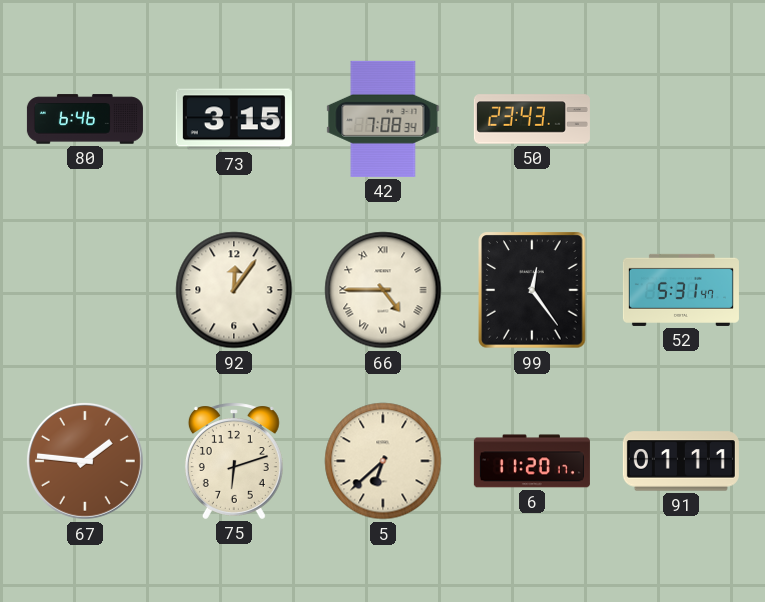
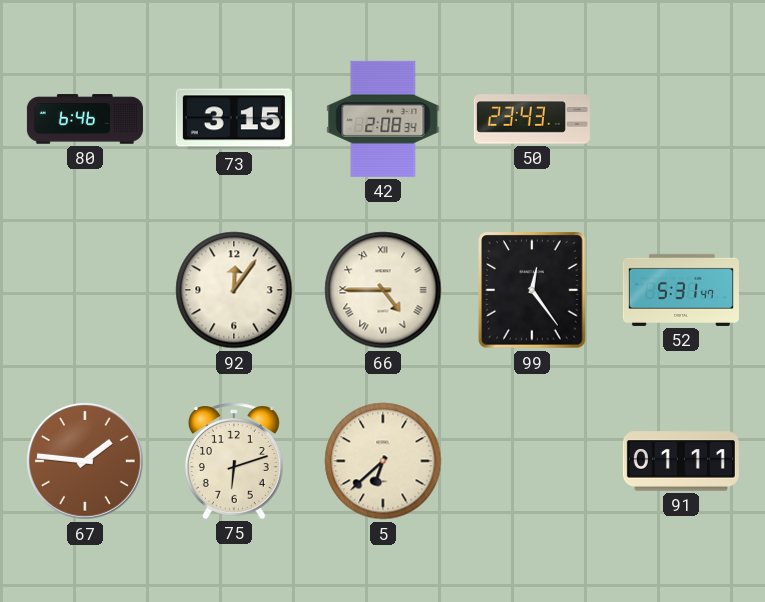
42: 7:08 -> 2:08
6: 11:20 -> none
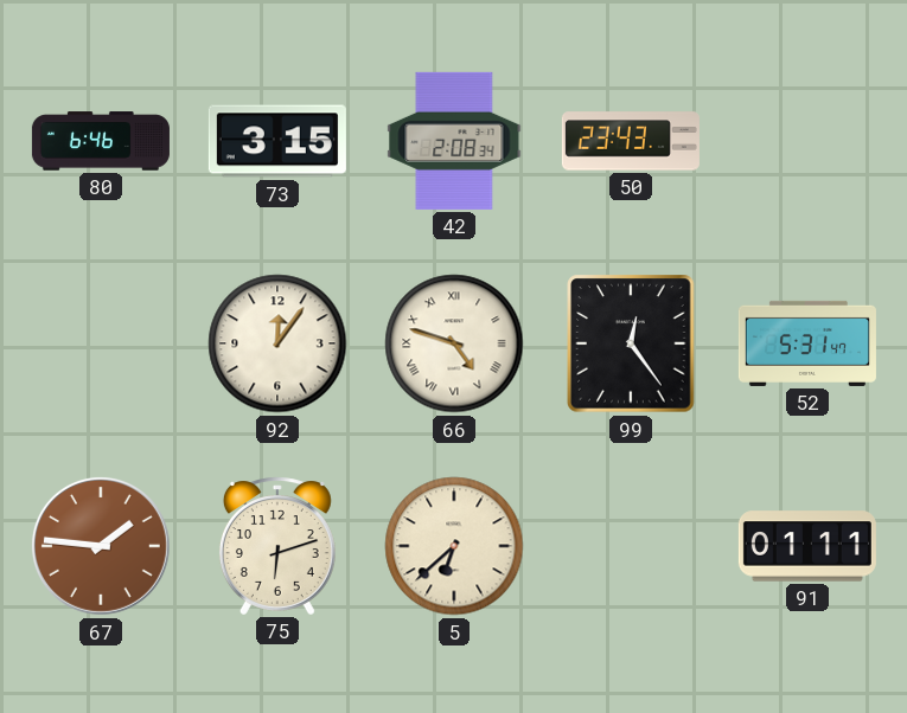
66: 4:45 -> 4:48
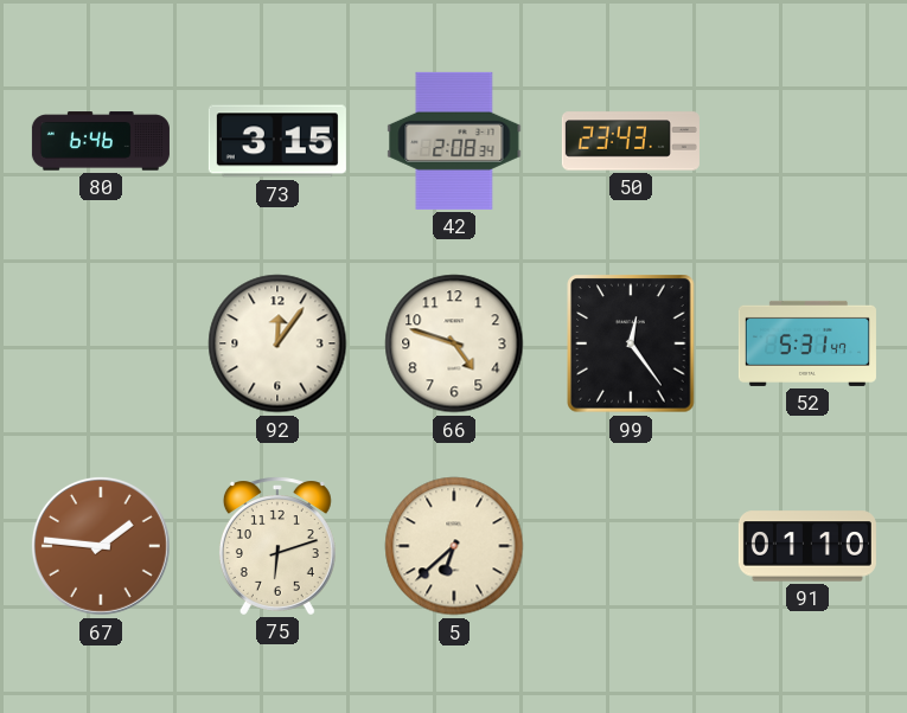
66 numerals: Roman -> Arabic
91: 01:11 -> 01:10
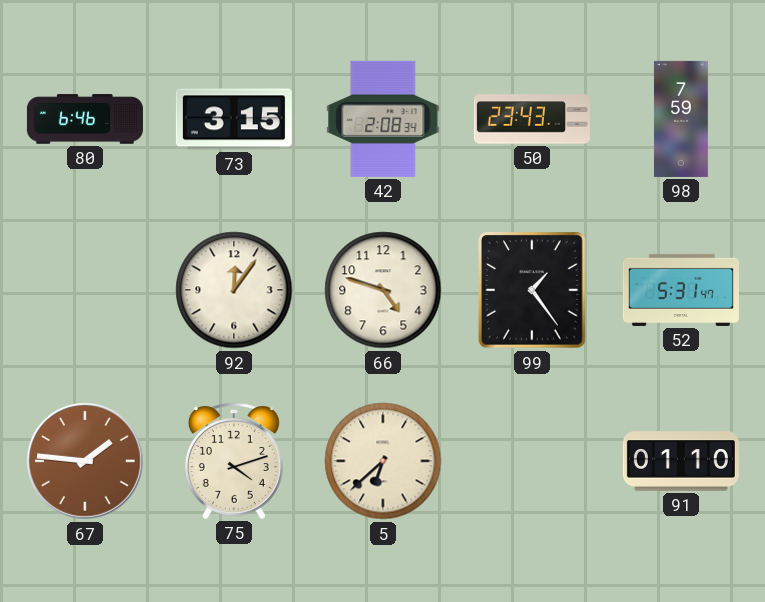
98: none -> 7:59
99: 12:24 -> 1:24
75: 6:12 -> 4:12
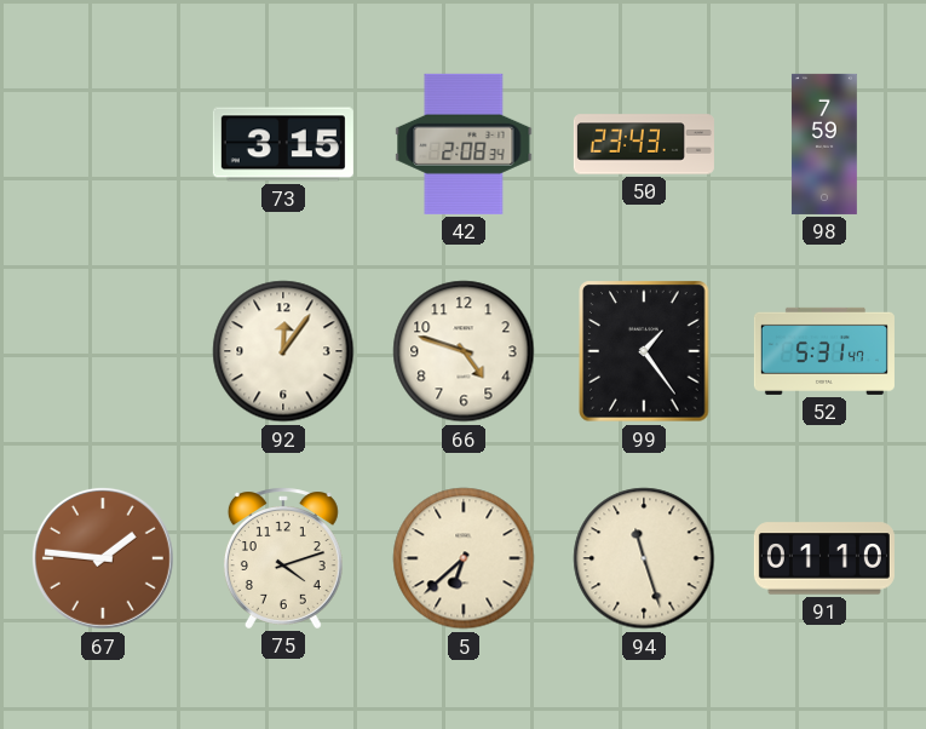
80: 6:46 -> none
94: none -> 11:27
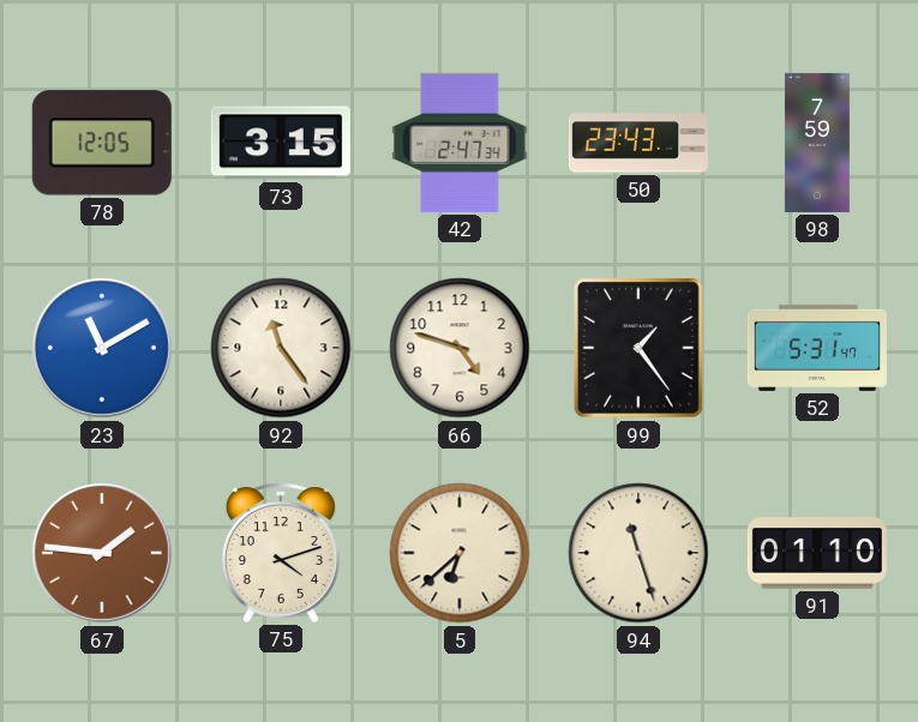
78: none -> 12:05
42: 2:08 -> 2:47
23: none -> 11:10
92: 12:06 -> 11:24
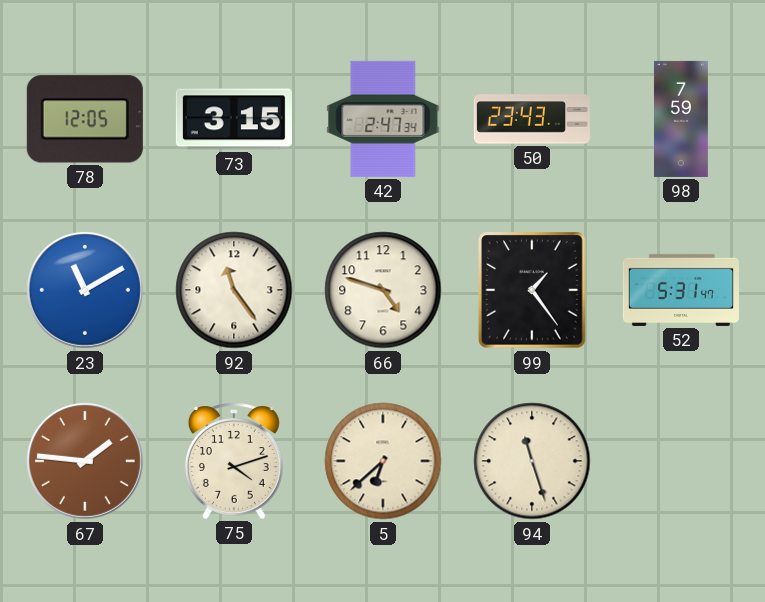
91: 01:10 -> none
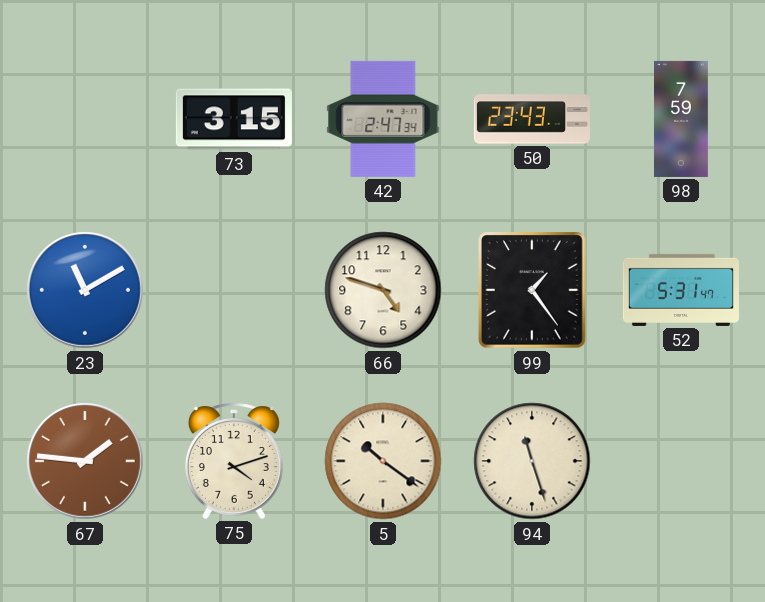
78: 12:05 -> none
92: 11:24 -> none
5: 6:38 -> 10:21
